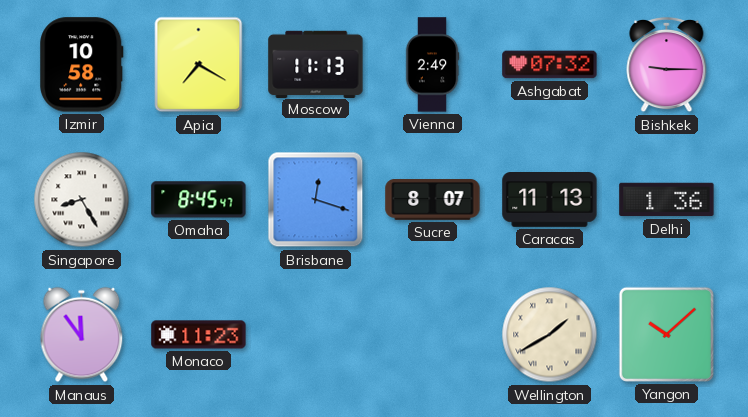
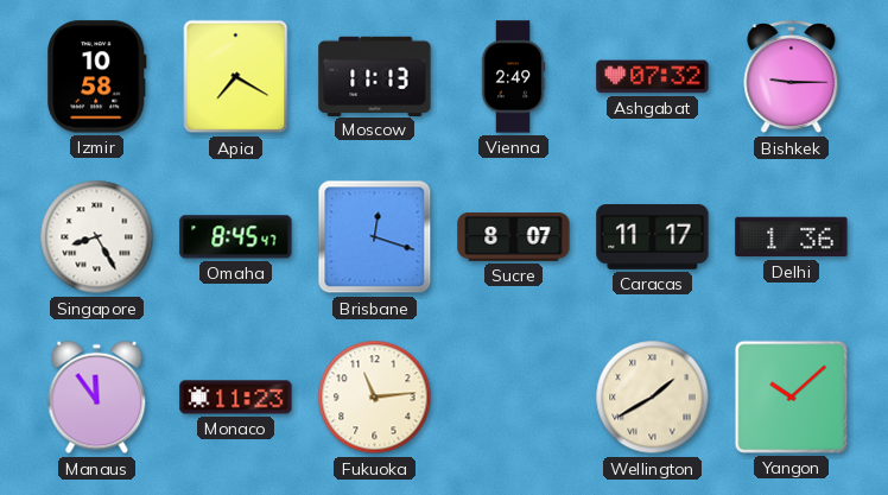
Caracas: 11:13 -> 11:17
Fukuoka: none -> 11:14
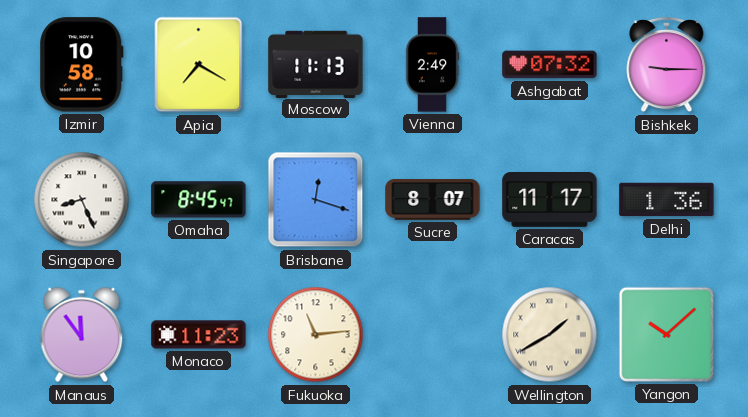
Singapore: 8:25 -> 8:26
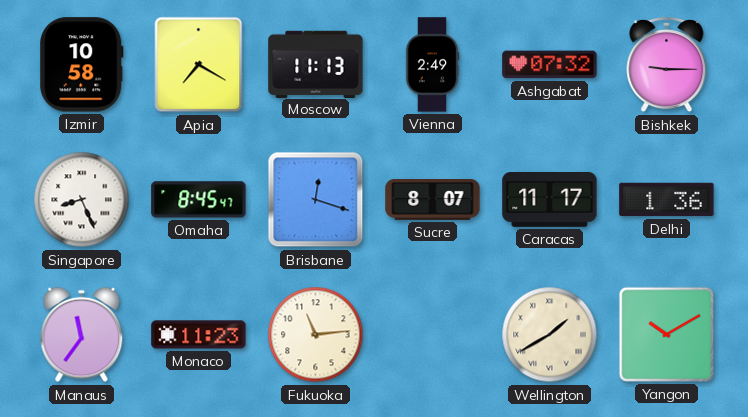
Manaus: 11:54 -> 11:36
Yangon: 10:08 -> 10:10
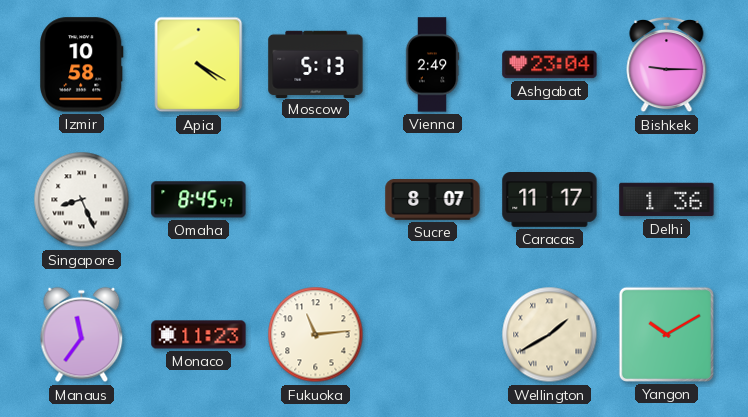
Apia: 7:20 -> 4:20
Moscow: 11:13 -> 5:13
Ashgabat: 07:32 -> 23:04
Brisbane: 12:18 -> none
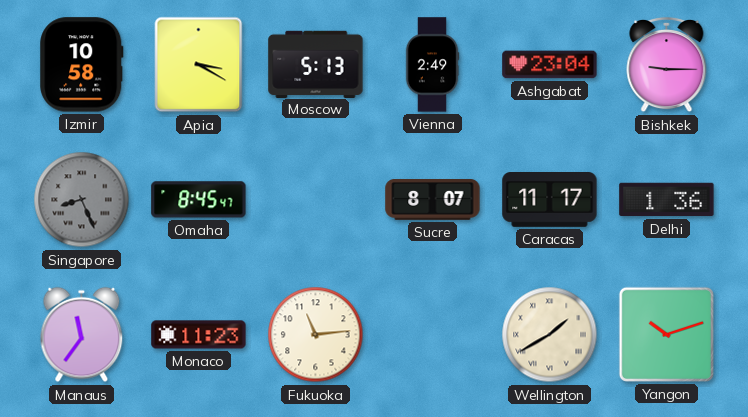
Apia: 4:20 -> 3:20
Singapore dial: white -> grey
Yangon: 10:10 -> 10:12
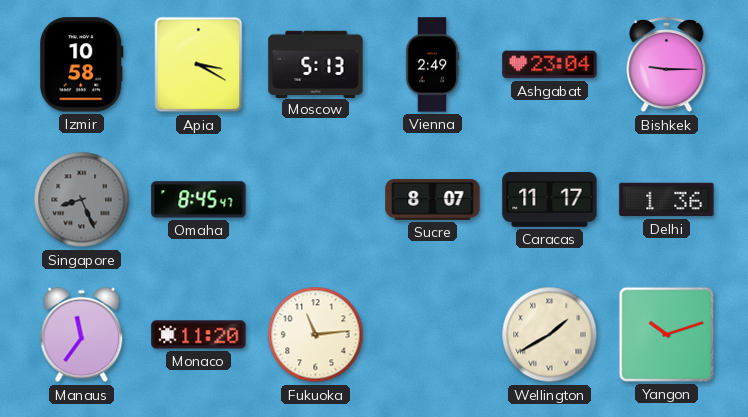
Monaco: 11:23 -> 11:20
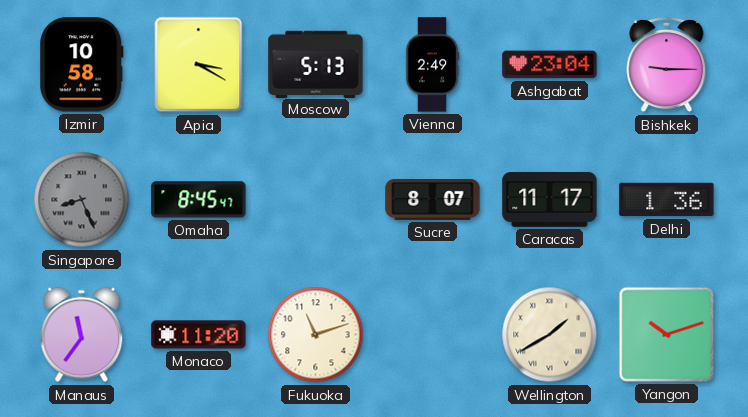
Fukuoka: 11:14 -> 11:12
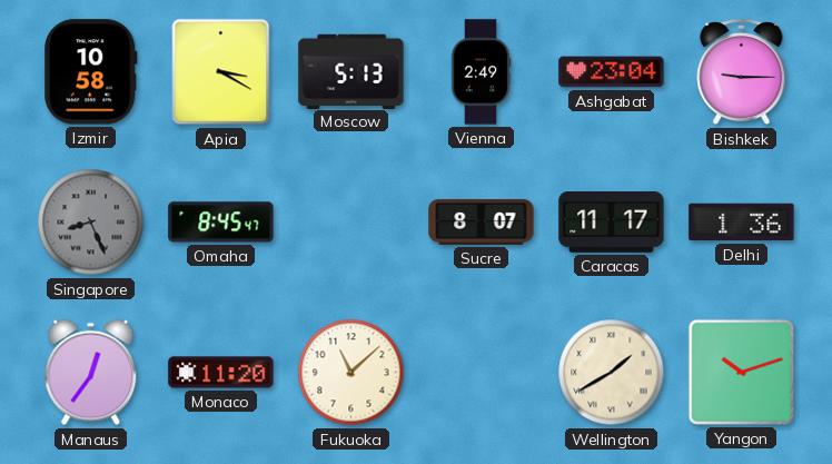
Manaus: 11:36 -> 12:36
Fukuoka: 11:12 -> 11:08
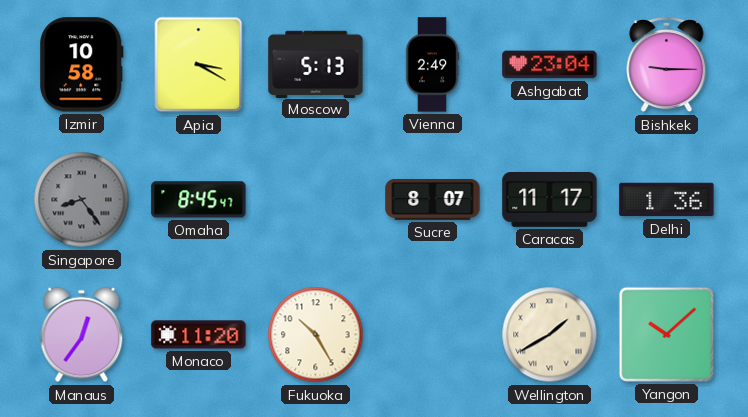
Singapore: 8:26 -> 8:24
Fukuoka: 11:08 -> 10:25
Yangon: 10:12 -> 10:08
